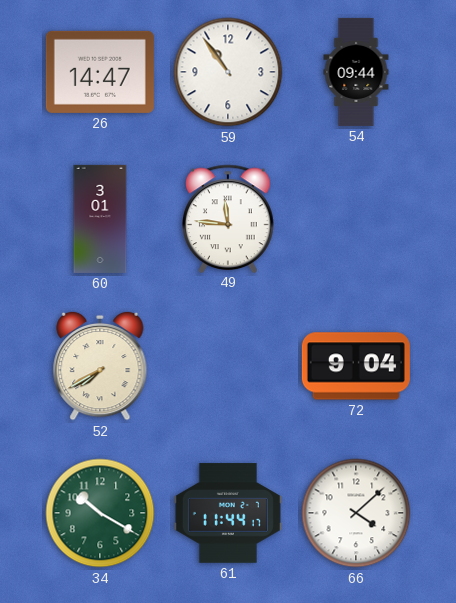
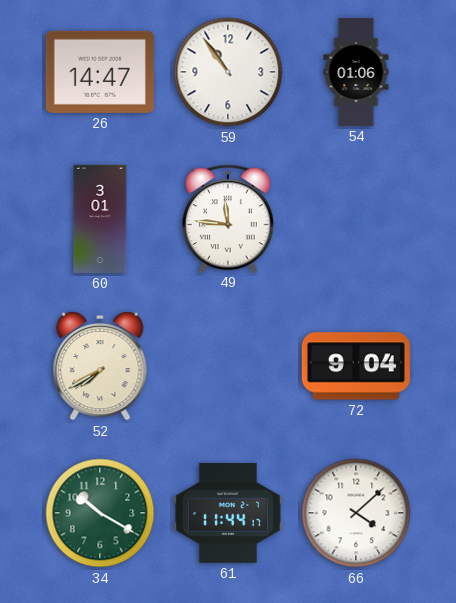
54: 09:44 -> 01:06
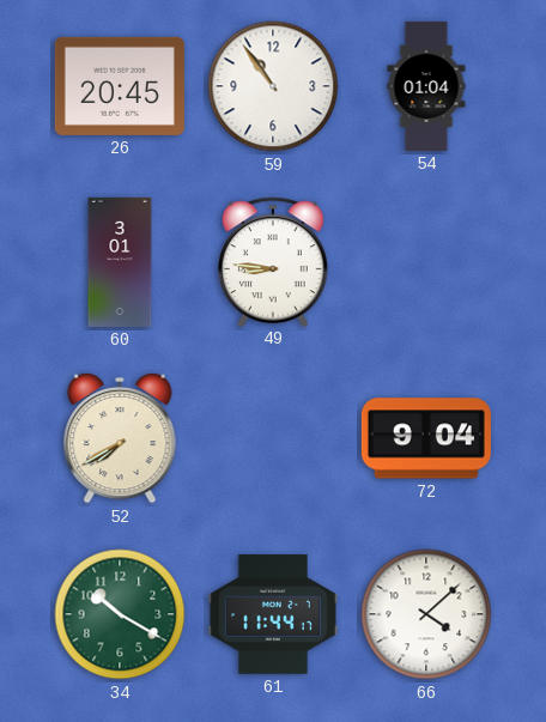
26: 14:47 -> 20:45
54: 01:06 -> 01:04
49: 11:46 -> 8:46
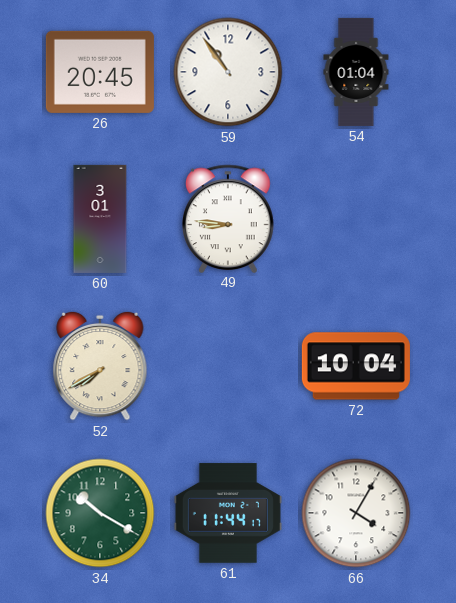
72: 9:04 -> 10:04
66: 4:08 -> 4:05
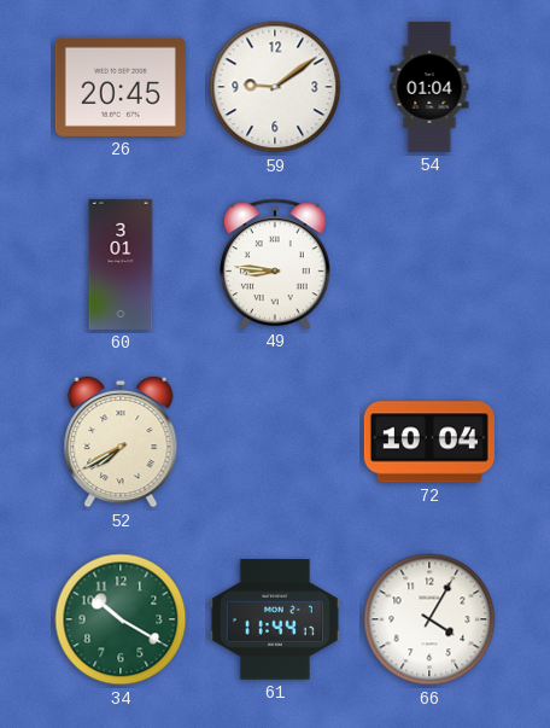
59: 10:54 -> 9:09
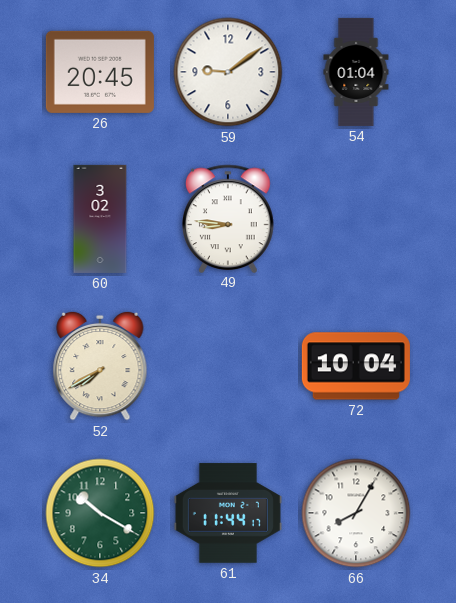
60: 3:01 -> 3:02
66: 4:05 -> 8:05
